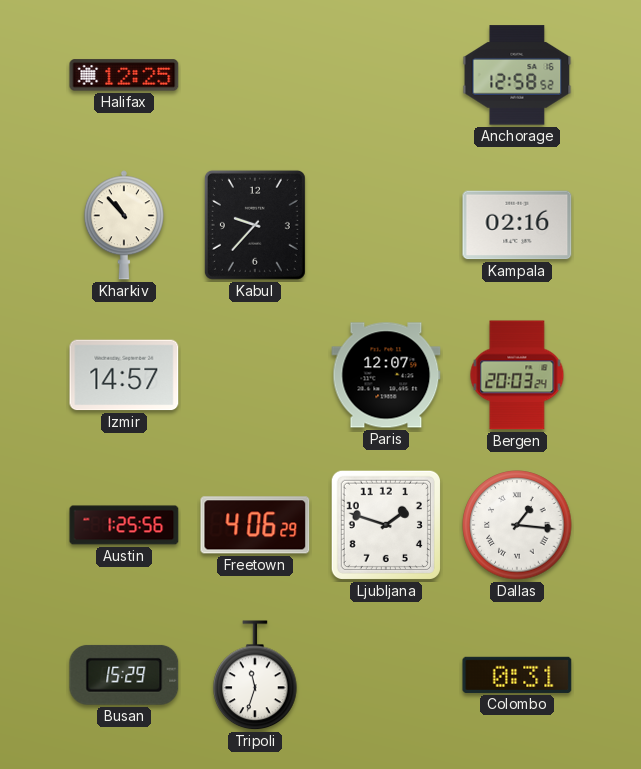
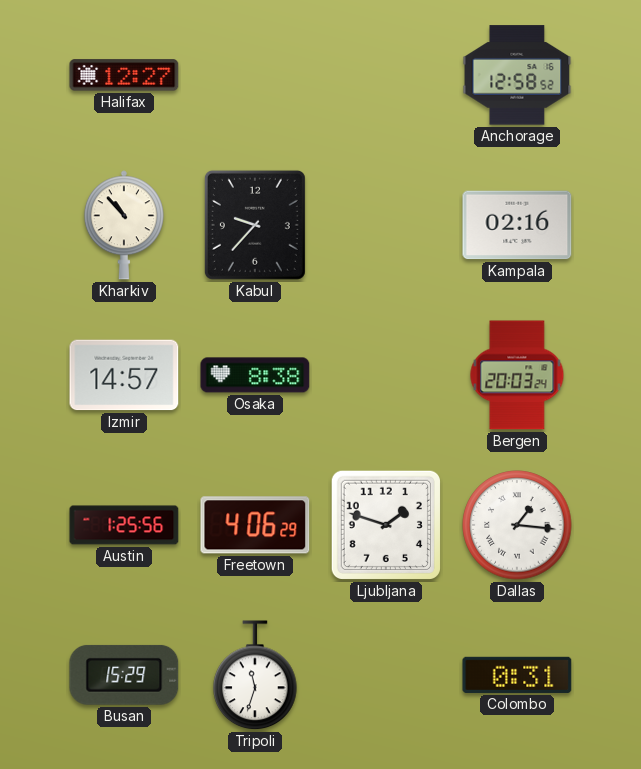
Halifax: 12:25 -> 12:27
Osaka: none -> 8:38
Paris: 12:07 -> none
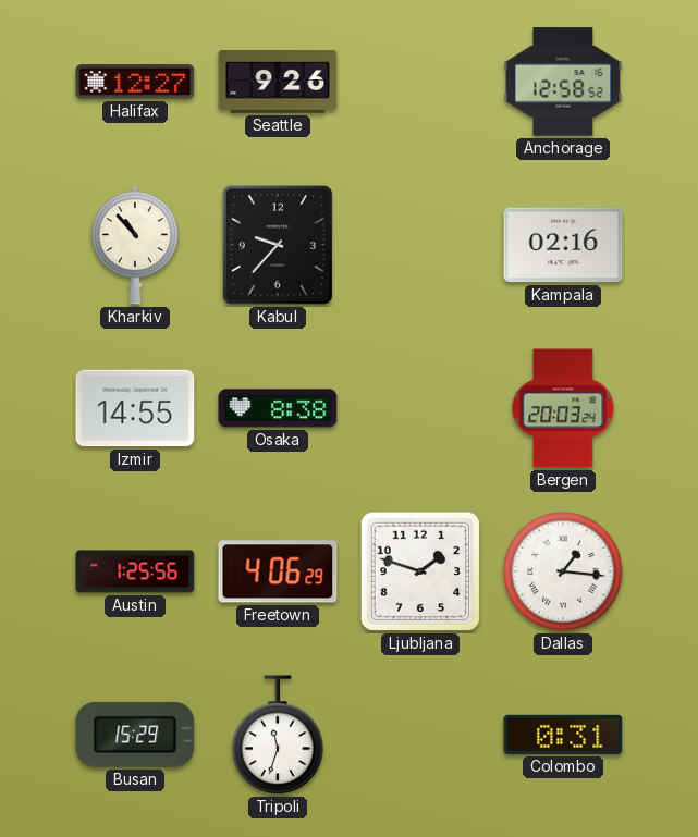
Seattle: none -> 9:26
Izmir: 14:57 -> 14:55
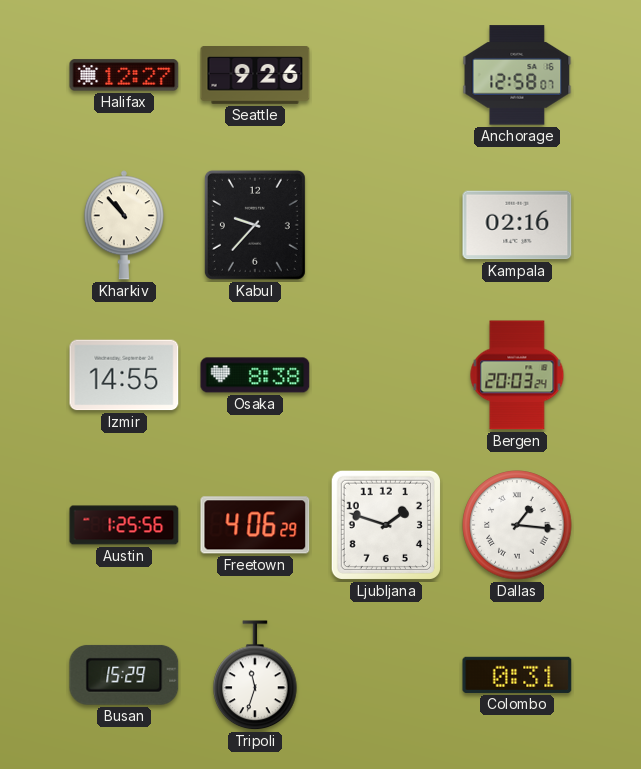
Anchorage: 12:58:52 -> 12:58:07
